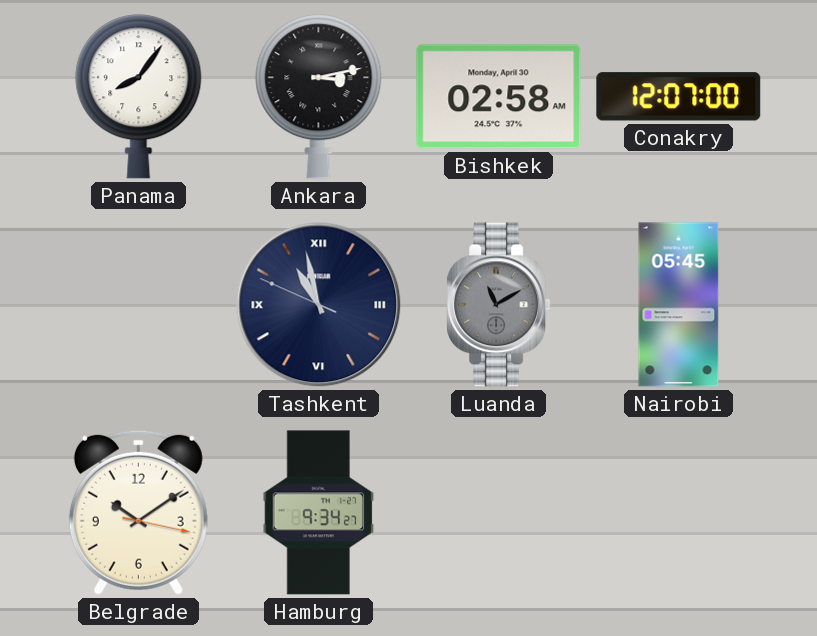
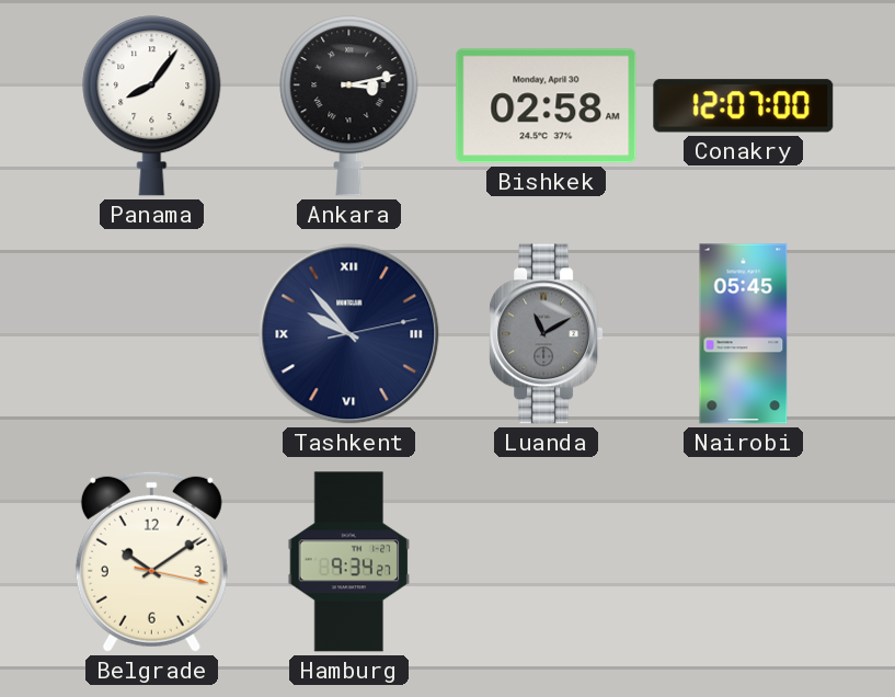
Tashkent: 10:57 -> 9:53
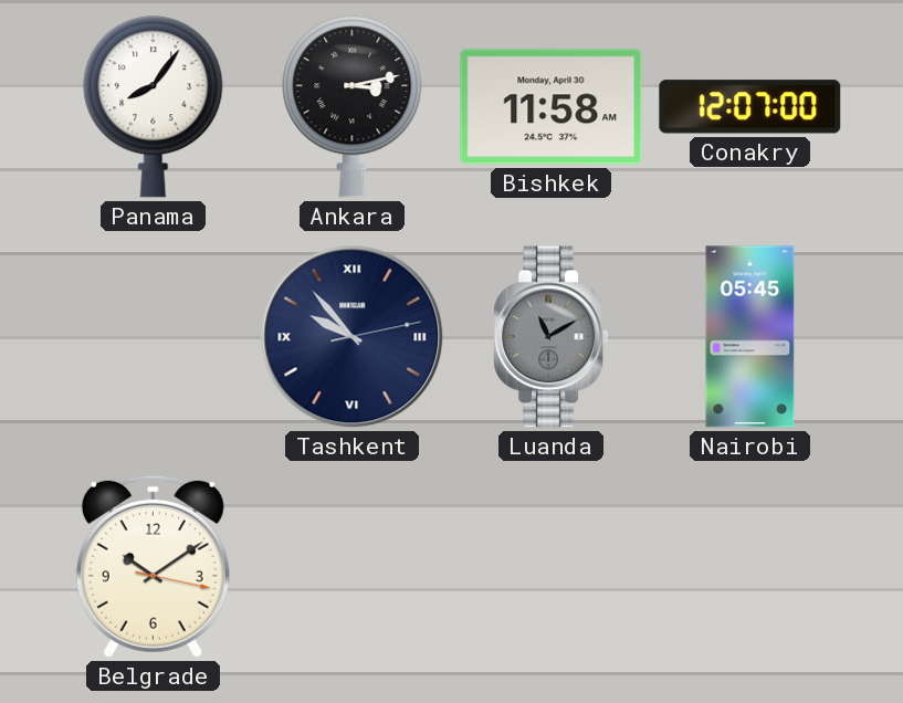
Bishkek: 02:58 -> 11:58
Hamburg: 9:34 -> none
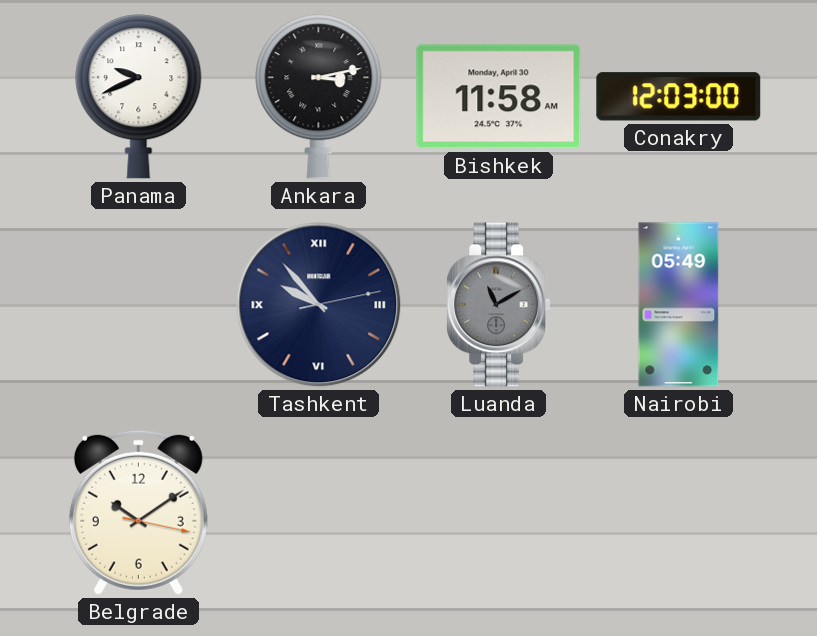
Panama: 8:06 -> 9:41
Conakry: 12:07 -> 12:03
Nairobi: 05:45 -> 05:49
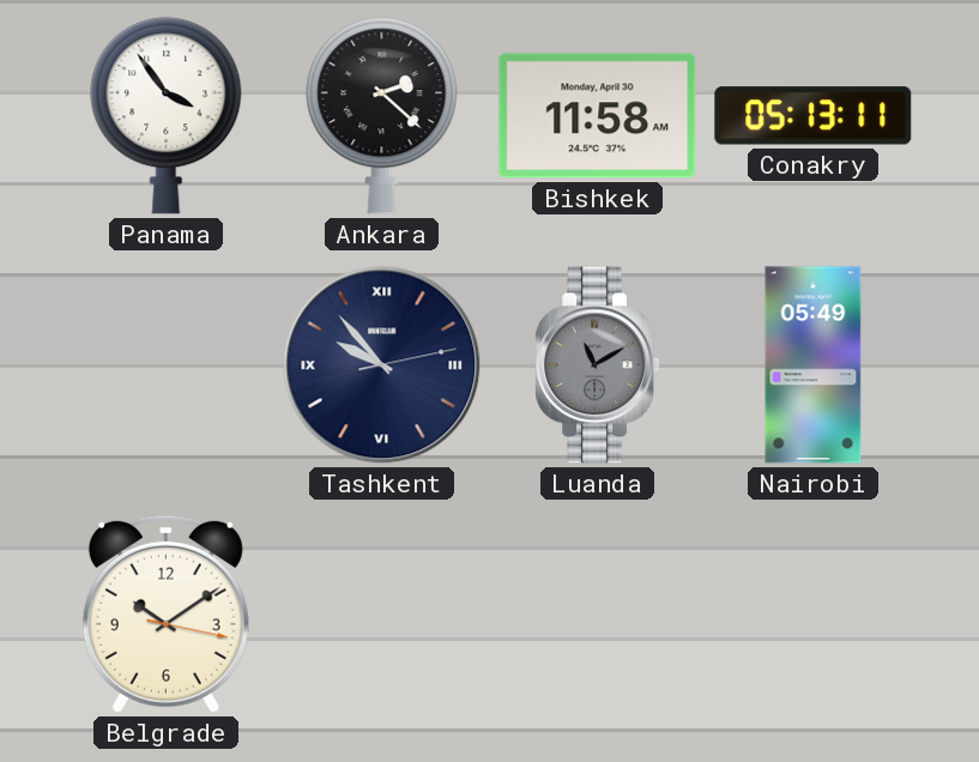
Panama: 9:41 -> 3:54
Ankara: 3:13 -> 2:22
Conakry: 12:03 -> 05:13
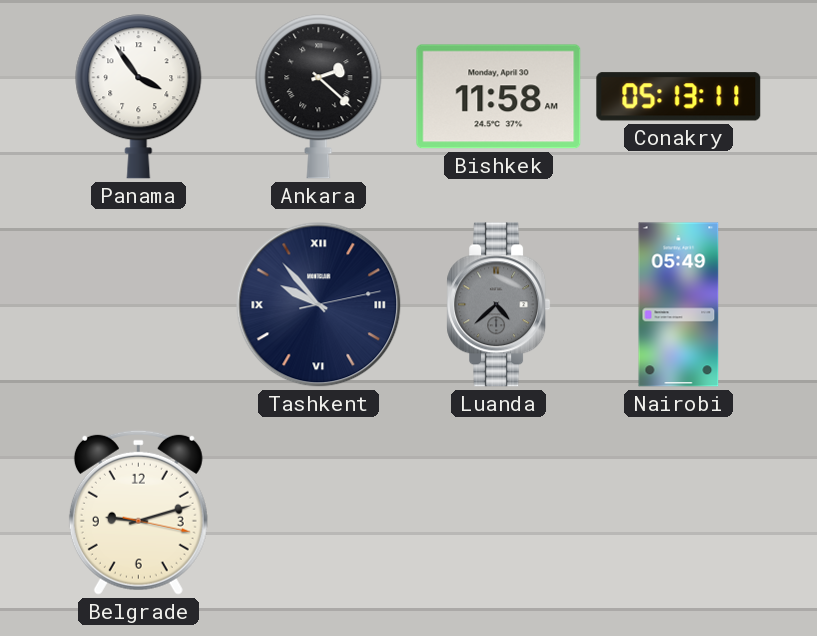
Luanda: 11:10 -> 4:38
Belgrade: 10:09 -> 9:12
